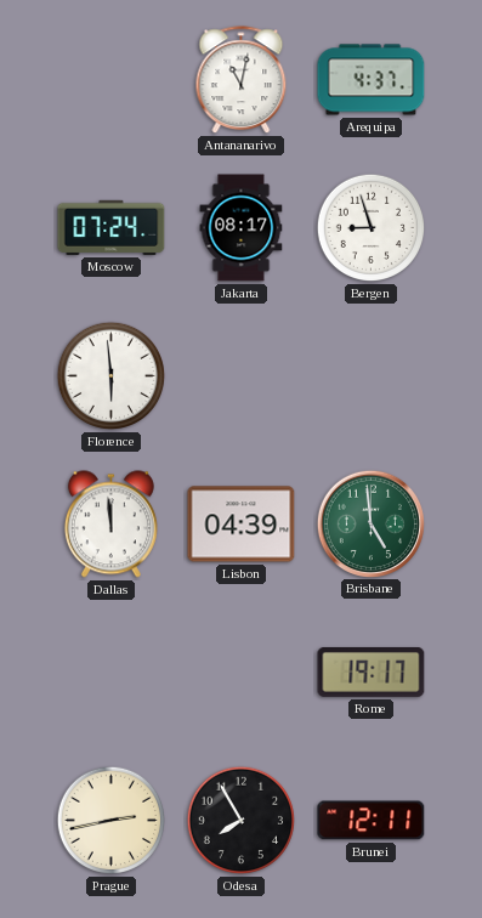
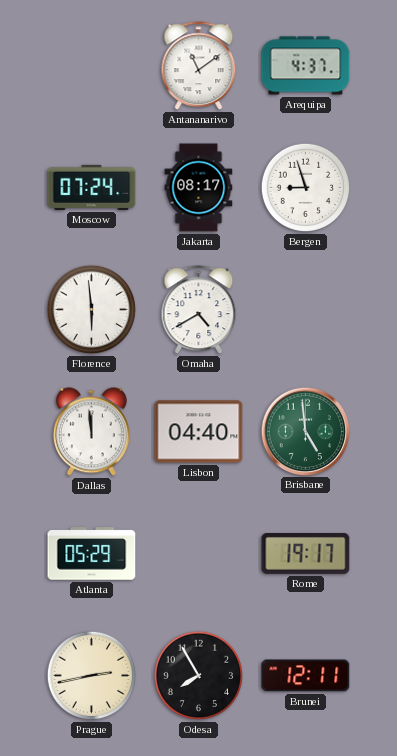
Antananarivo: 11:02 -> 11:09
Omaha: none -> 4:40
Lisbon: 04:39 -> 04:40
Atlanta: none -> 05:29
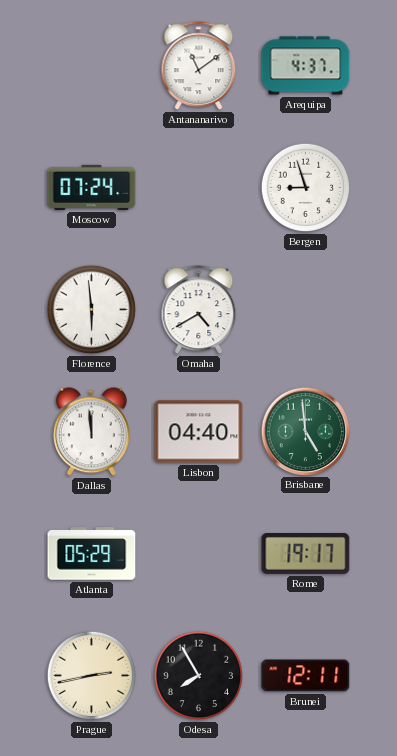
Jakarta: 08:17 -> none
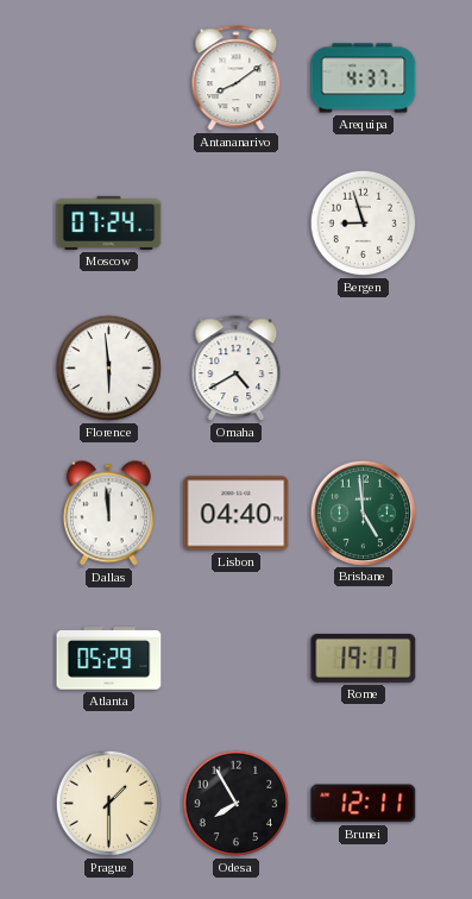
Antananarivo: 11:09 -> 8:09
Prague: 2:43 -> 1:30
